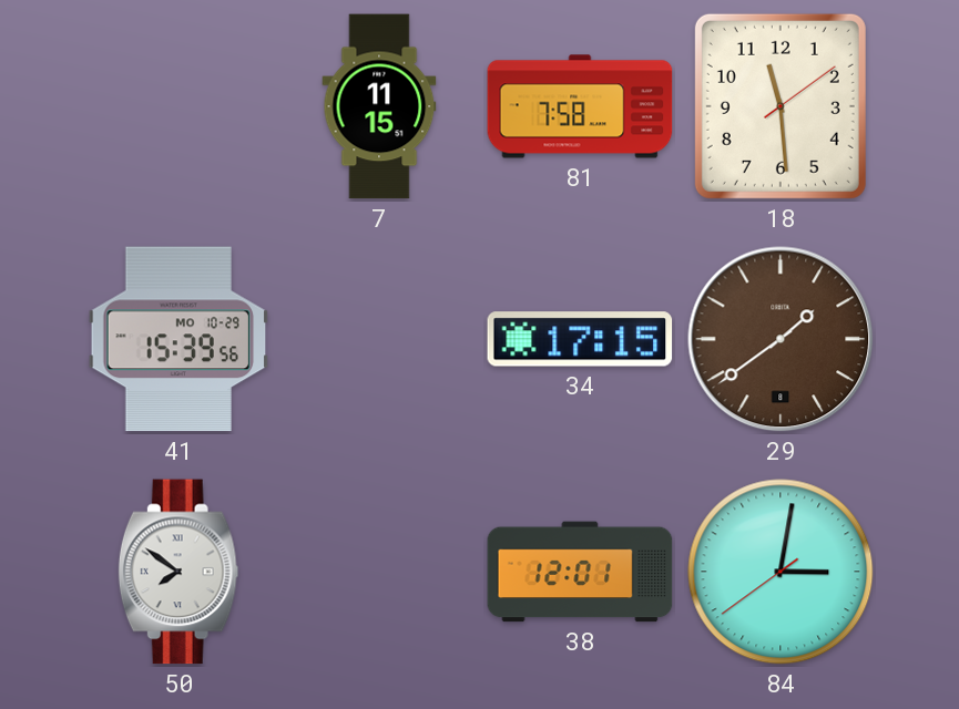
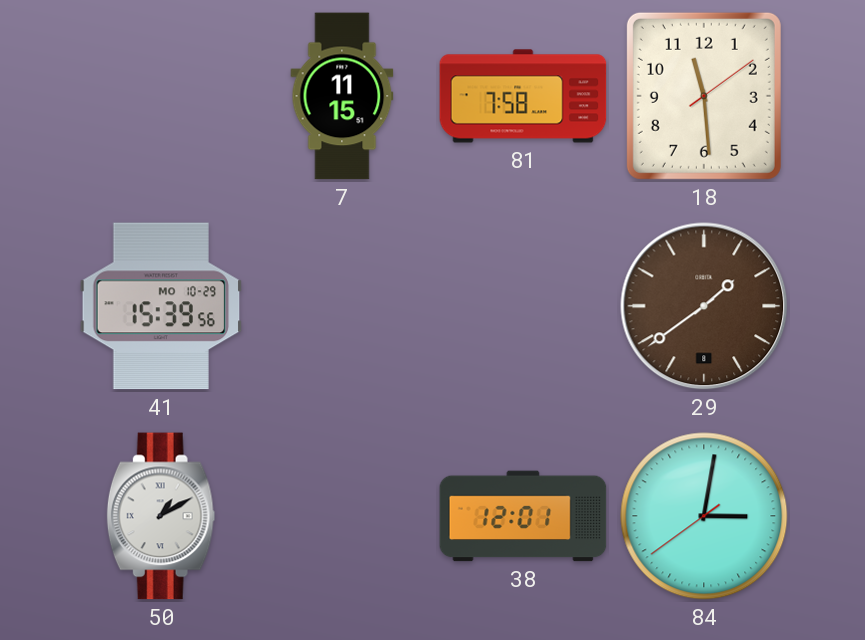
34: 17:15 -> none
50: 7:51 -> 1:10
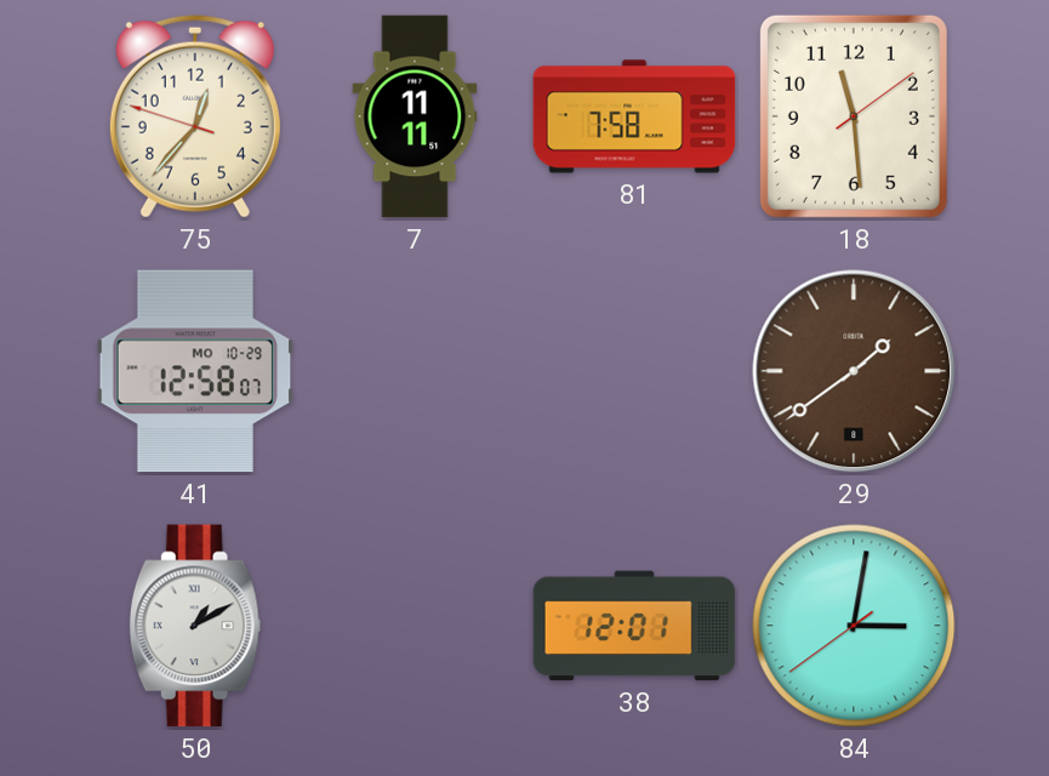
75: none -> 12:36
7: 11:15 -> 11:11
41: 15:39 -> 12:58
